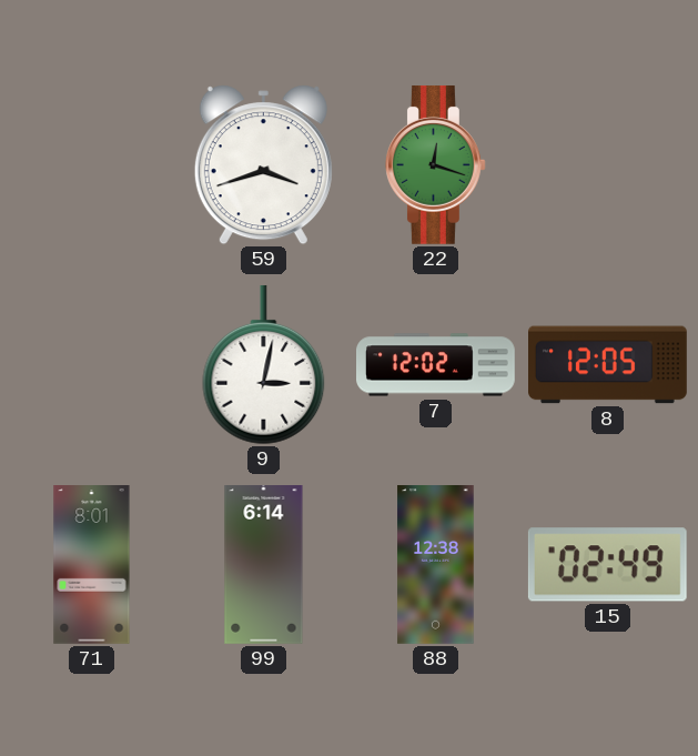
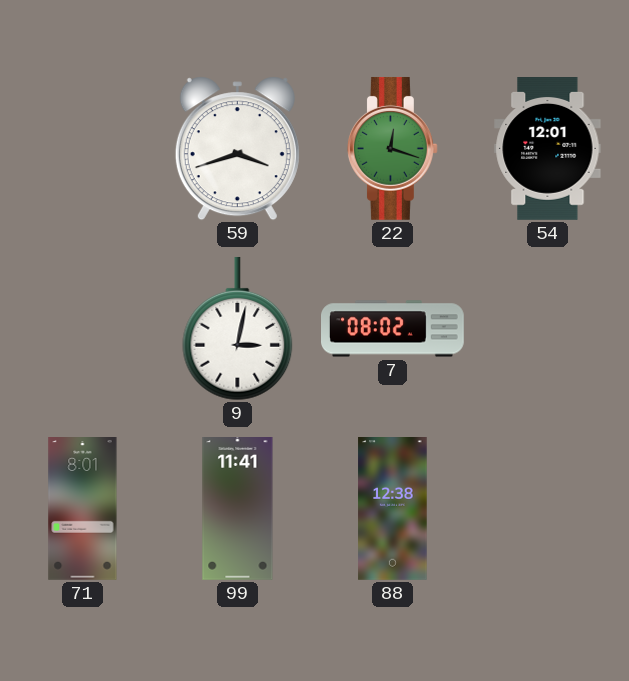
54: none -> 12:01
7: 12:02 -> 08:02
8: 12:05 -> none
99: 6:14 -> 11:41
15: 02:49 -> none
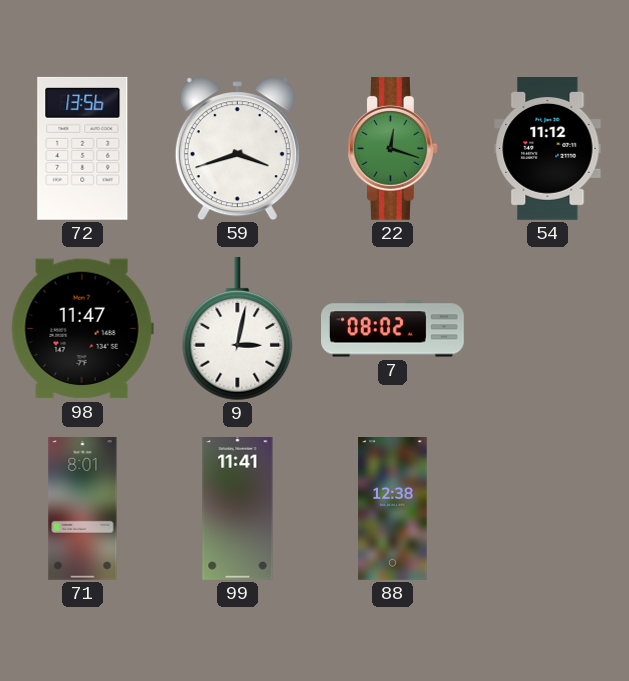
72: none -> 13:56
54: 12:01 -> 11:12
98: none -> 11:47
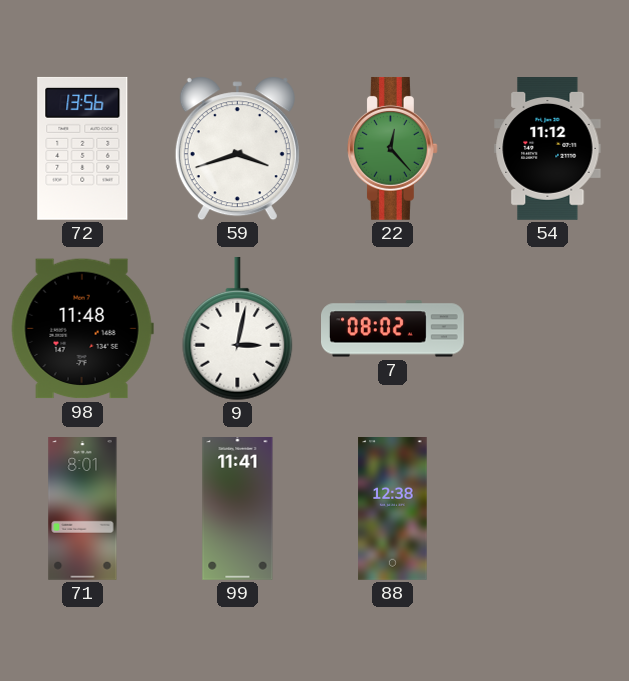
22: 12:18 -> 12:23
98: 11:47 -> 11:48
